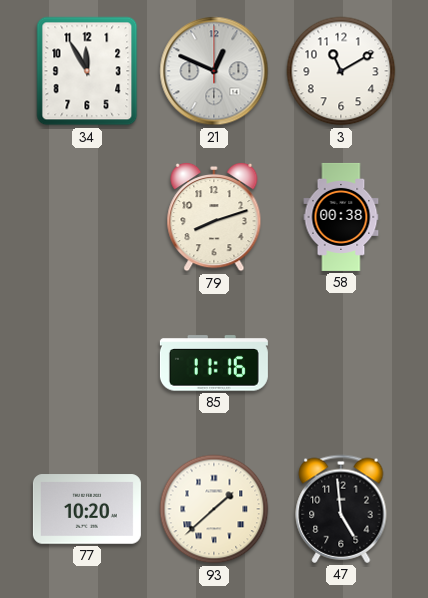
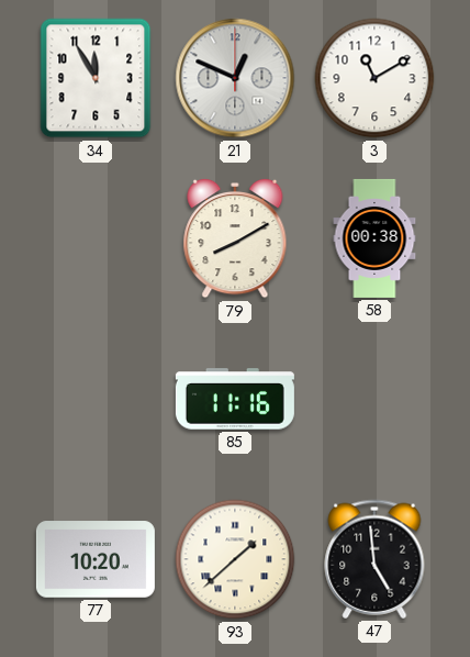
79: 8:12 -> 8:10
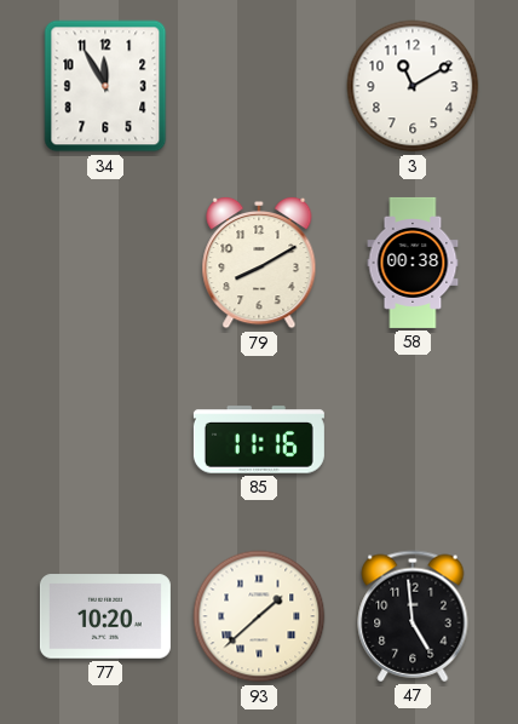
21: 12:49 -> none
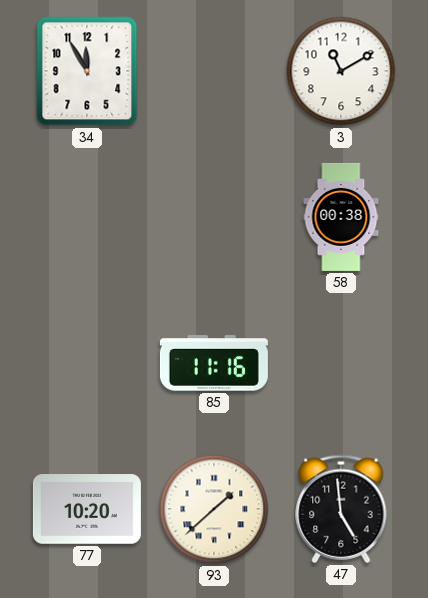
79: 8:10 -> none
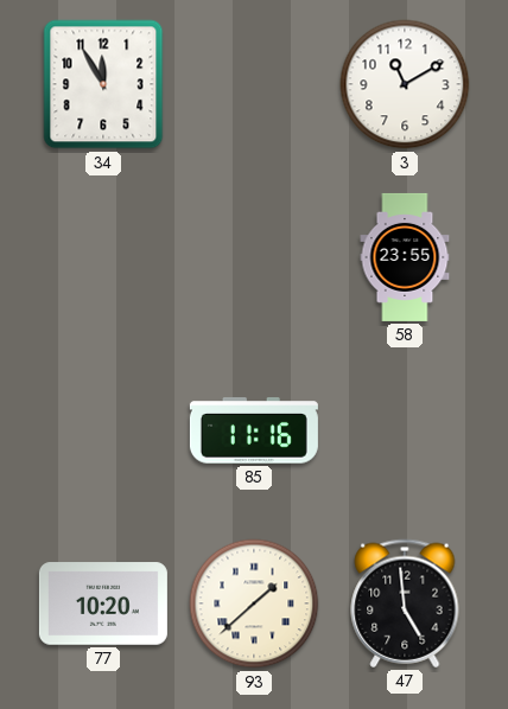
58: 00:38 -> 23:55
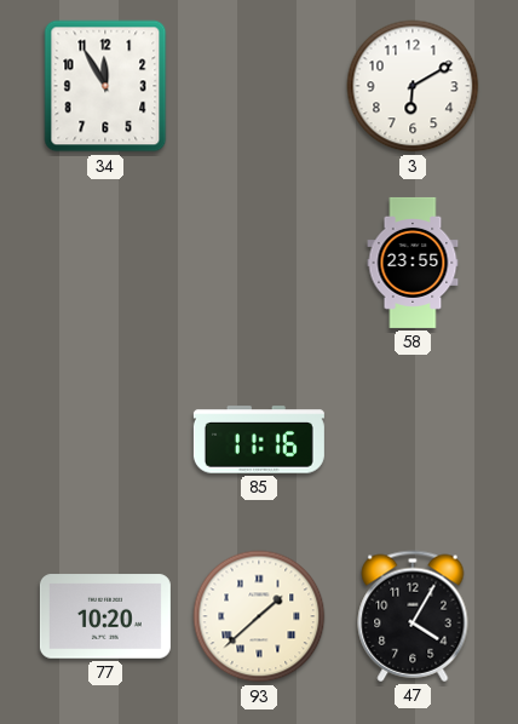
3: 11:10 -> 6:10
47: 4:59 -> 4:05
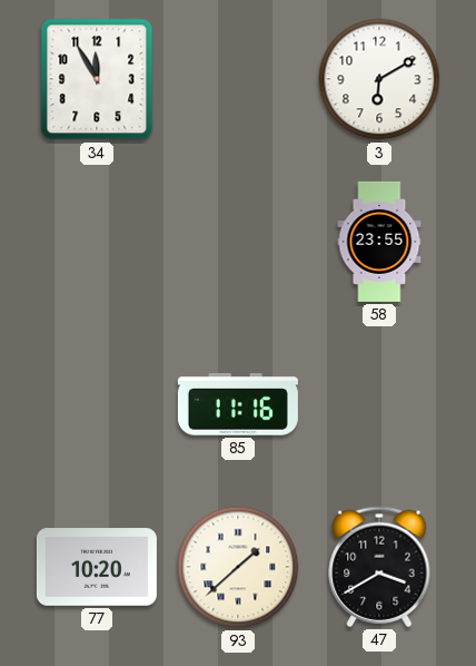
47: 4:05 -> 3:40
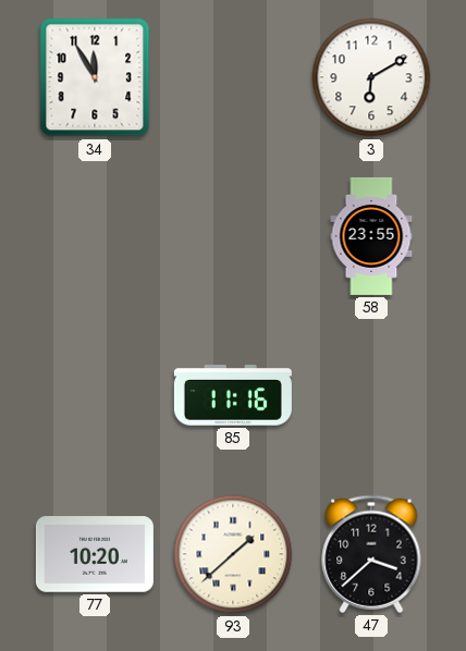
47: 3:40 -> 3:38
